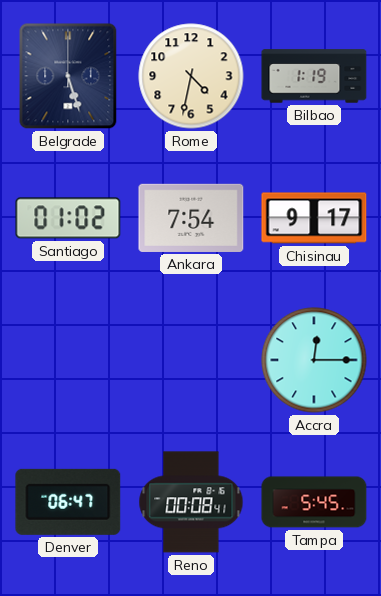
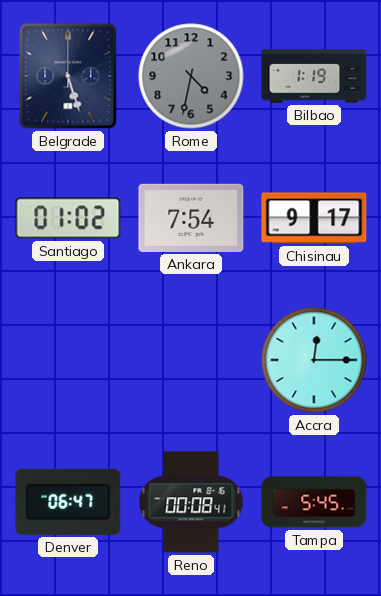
Rome dial: cream -> grey
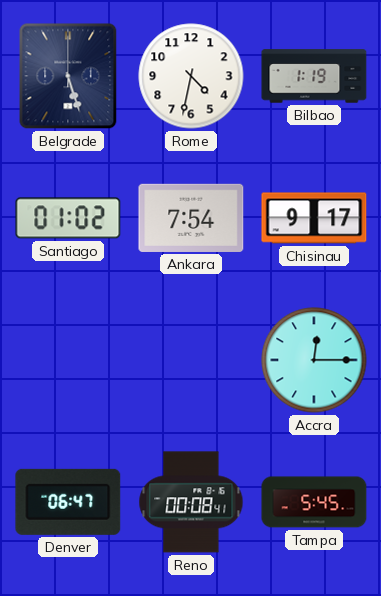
Rome dial: grey -> white
